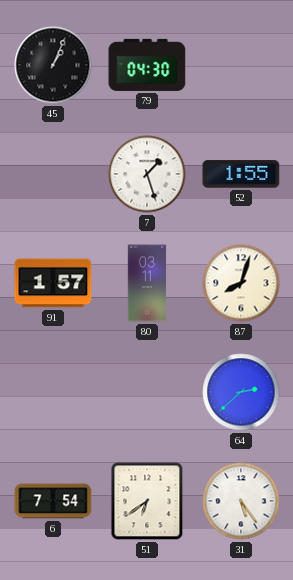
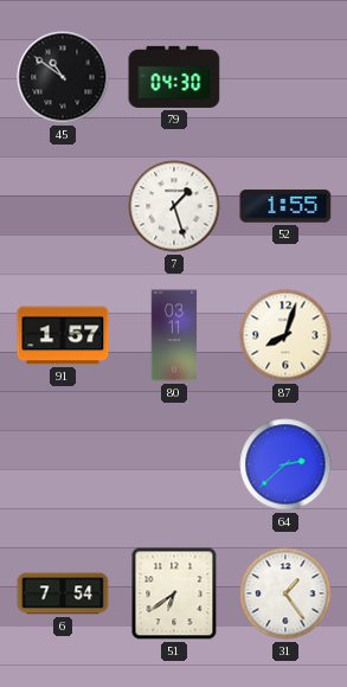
45: 1:04 -> 10:51
31: 5:24 -> 1:24
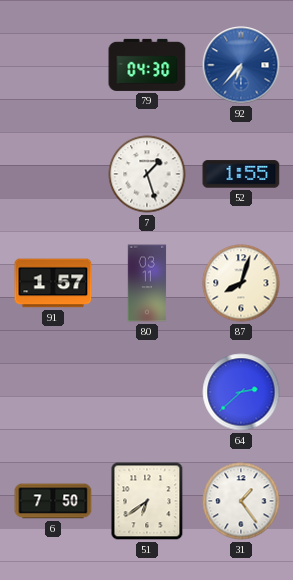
45: 10:51 -> none
92: none -> 6:37
6: 7:54 -> 7:50
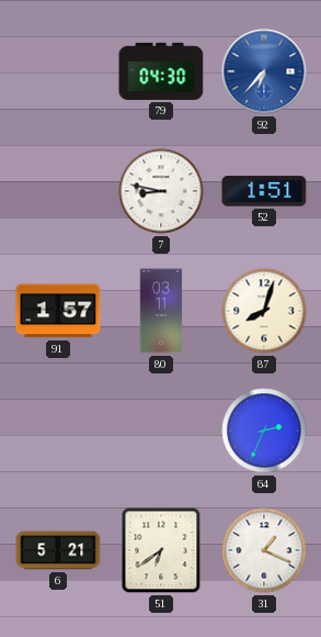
7: 1:27 -> 8:47
52: 1:55 -> 1:51
64: 2:38 -> 2:34
6: 7:50 -> 5:21
31: 1:24 -> 1:19
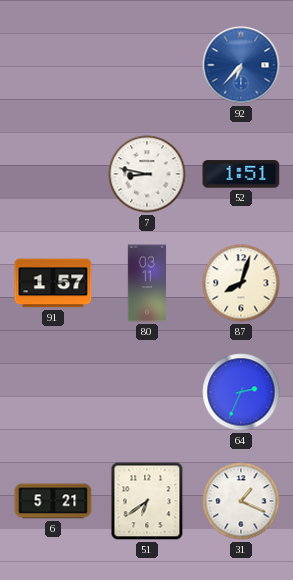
79: 04:30 -> none
